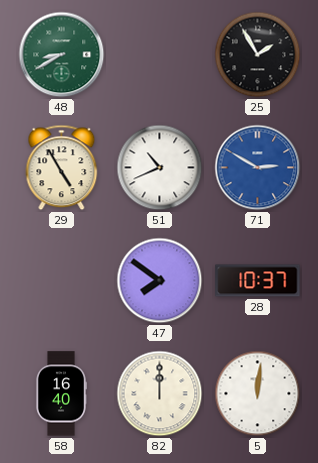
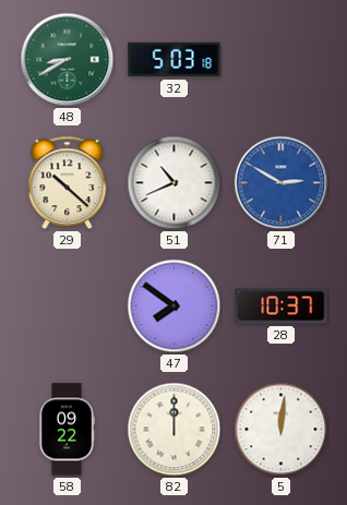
32: none -> 5:03
25: 1:55 -> none
29: 4:55 -> 10:22
58: 16:40 -> 09:22
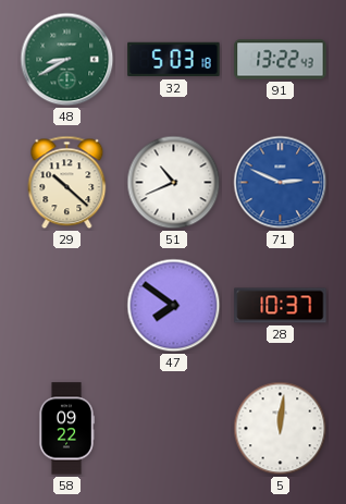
91: none -> 13:22
71: 2:50 -> 2:49
82: 12:00 -> none
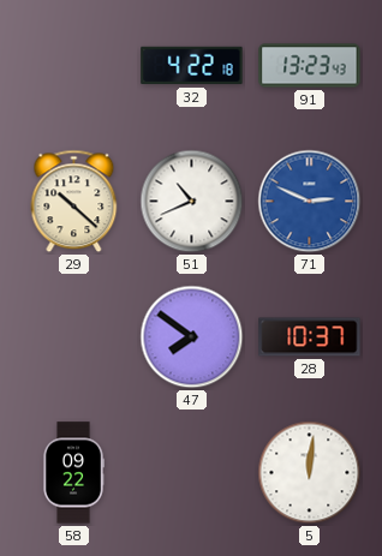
48: 8:40 -> none
32: 5:03 -> 4:22
91: 13:22 -> 13:23
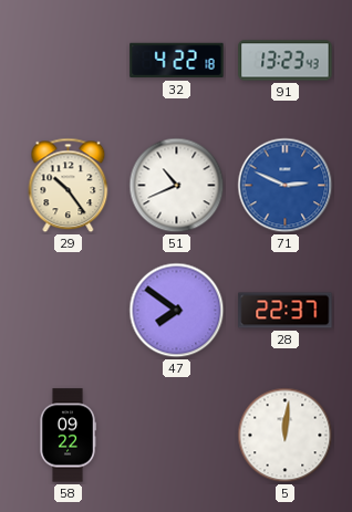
29: 10:22 -> 10:24
28: 10:37 -> 22:37
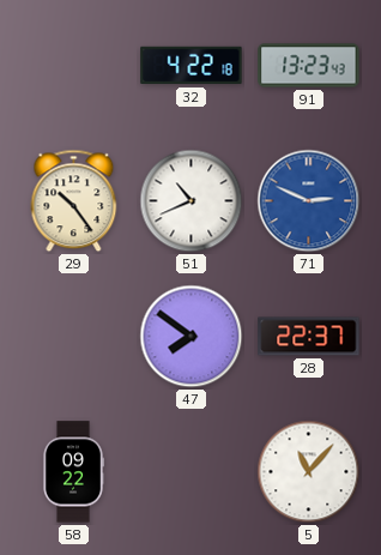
5: 12:01 -> 11:07
